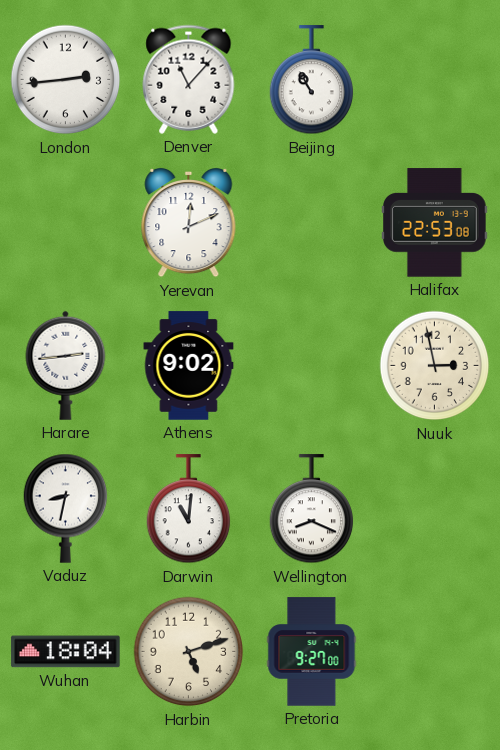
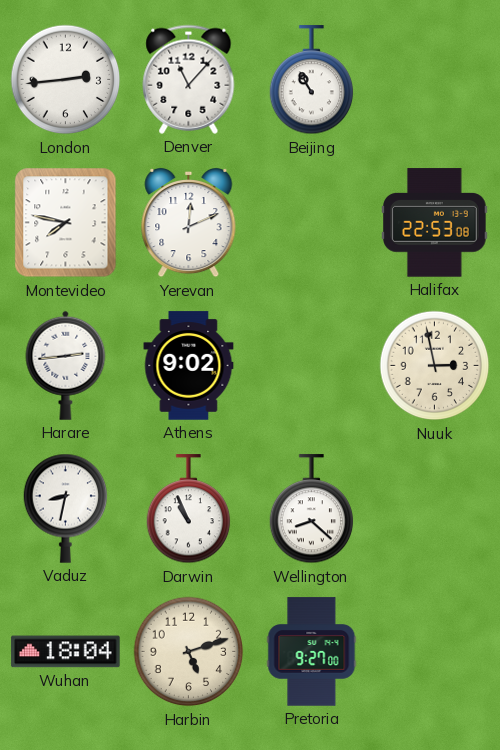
Montevideo: none -> 7:47
Darwin: 11:01 -> 10:56
Wellington: 8:19 -> 8:22
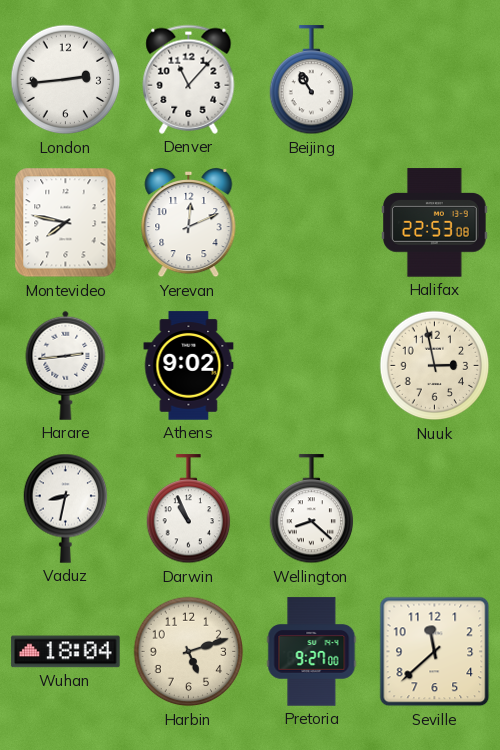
Seville: none -> 11:38
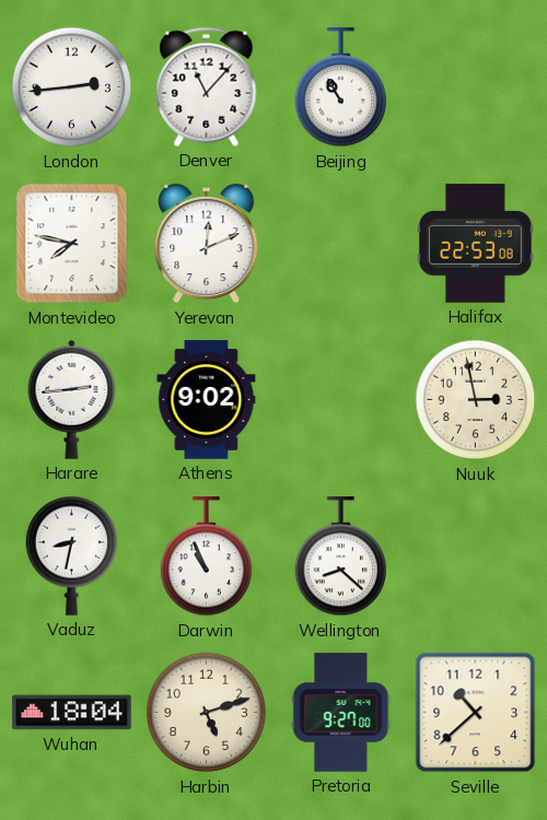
Seville: 11:38 -> 10:38
